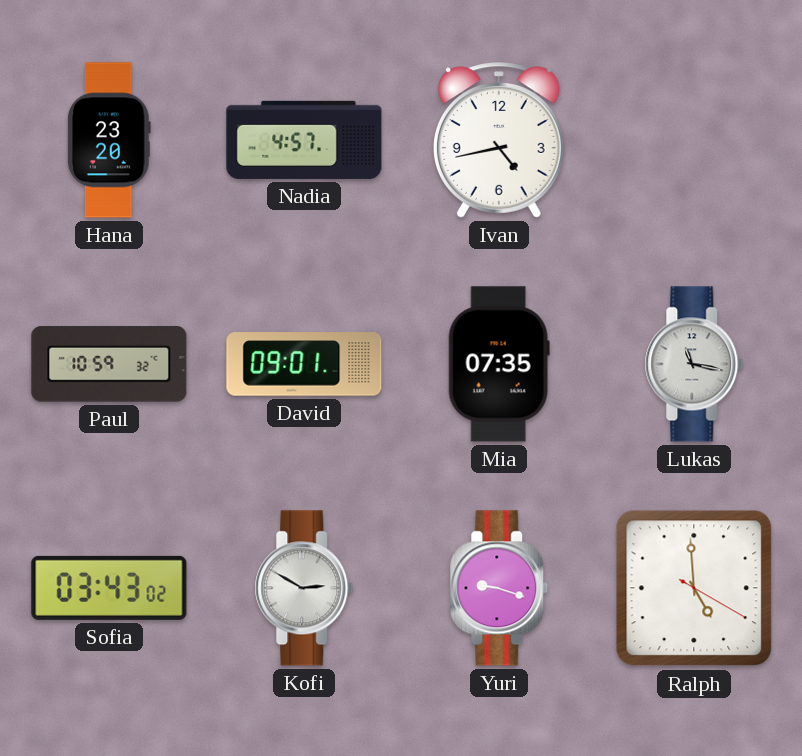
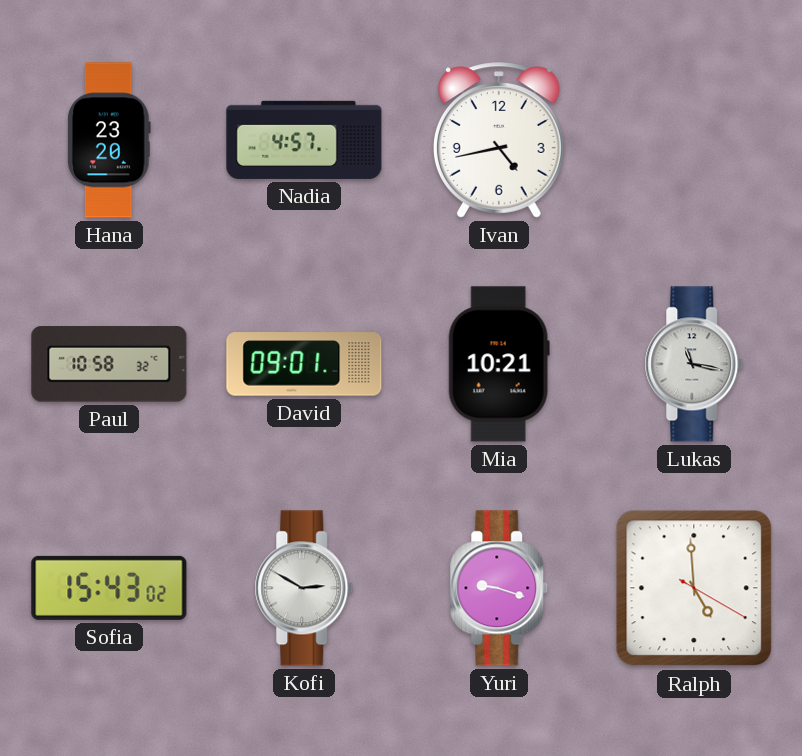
Paul: 10:59 -> 10:58
Mia: 07:35 -> 10:21
Sofia: 03:43 -> 15:43
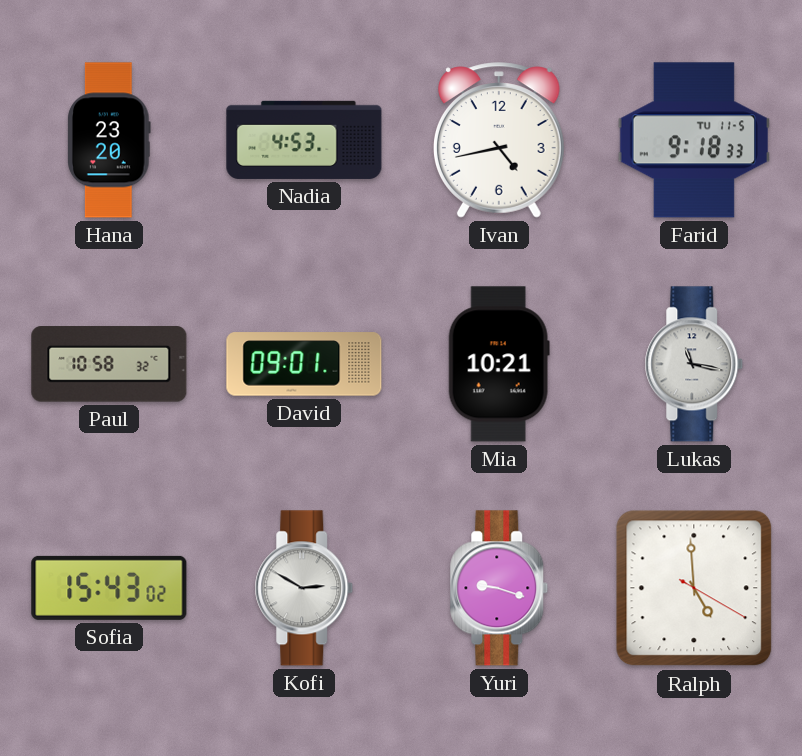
Nadia: 4:57 -> 4:53
Farid: none -> 9:18
